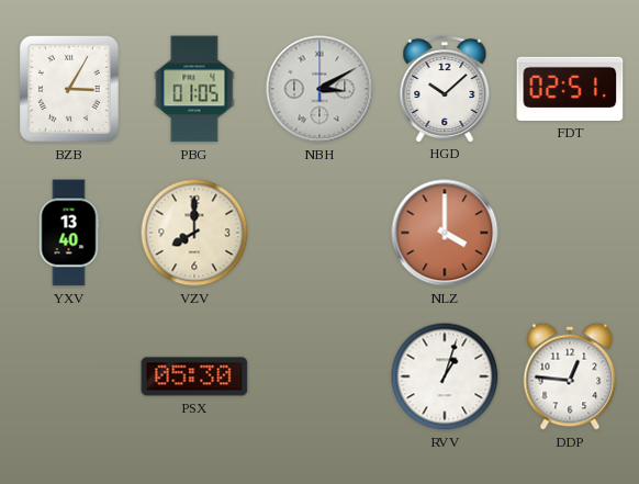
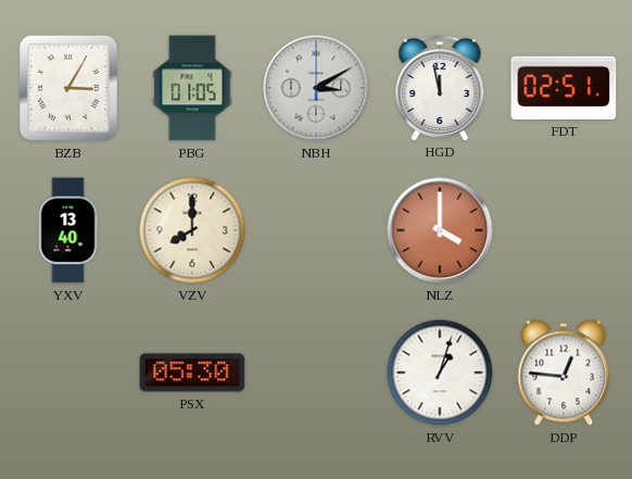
HGD: 10:08 -> 11:58
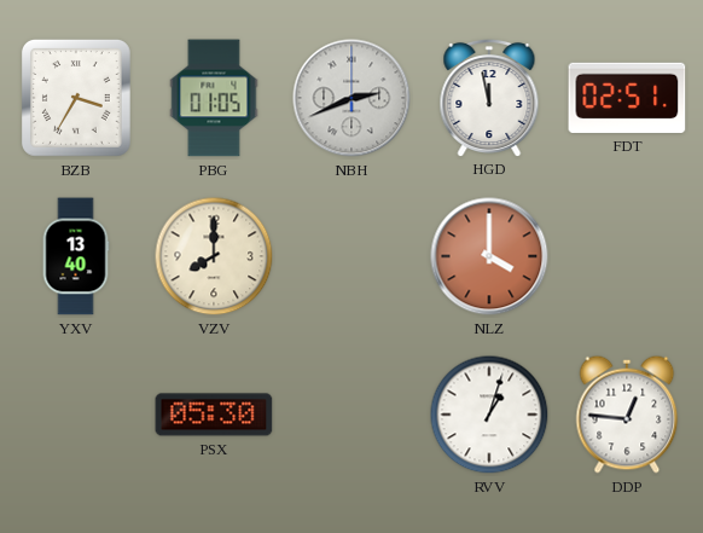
BZB: 3:05 -> 3:35
NBH: 3:10 -> 2:41
